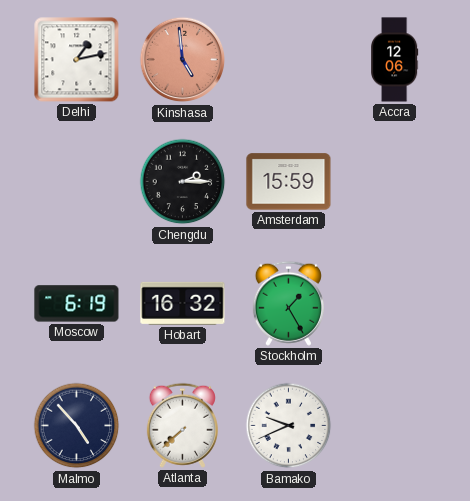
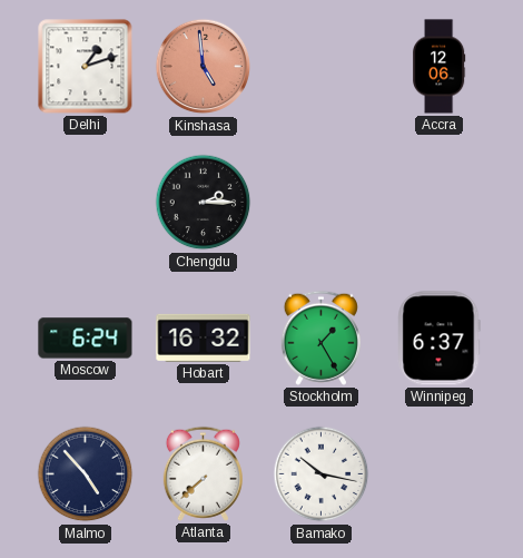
Delhi: 1:13 -> 1:12
Amsterdam: 15:59 -> none
Moscow: 6:19 -> 6:24
Winnipeg: none -> 6:37
Bamako: 9:41 -> 10:17
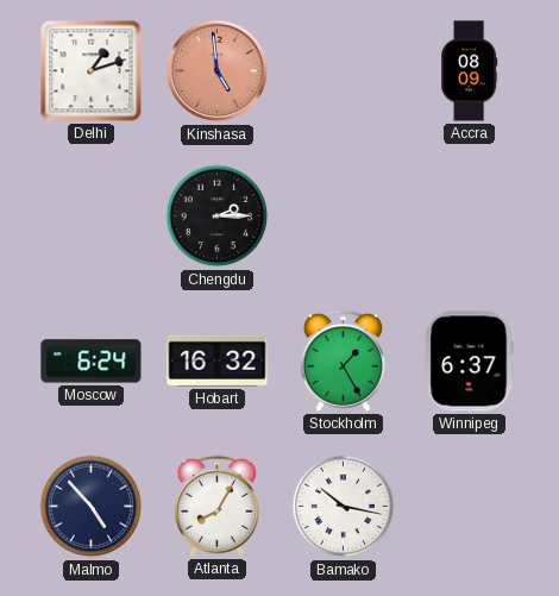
Accra: 12:06 -> 08:09
Atlanta: 7:38 -> 8:05
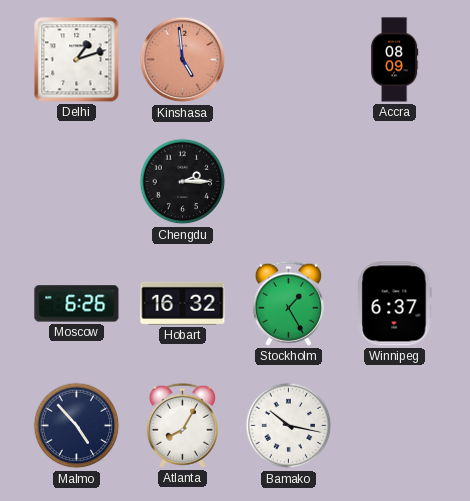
Moscow: 6:24 -> 6:26
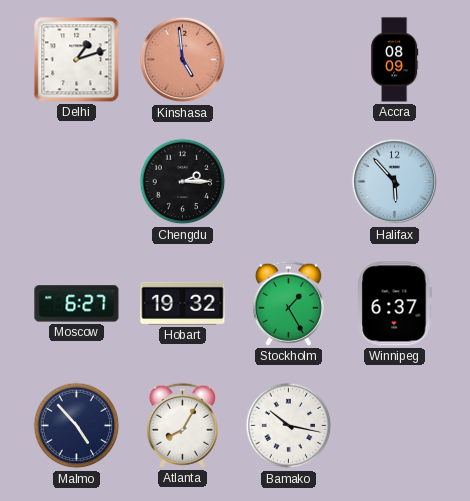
Halifax: none -> 5:53
Moscow: 6:26 -> 6:27
Hobart: 16:32 -> 19:32
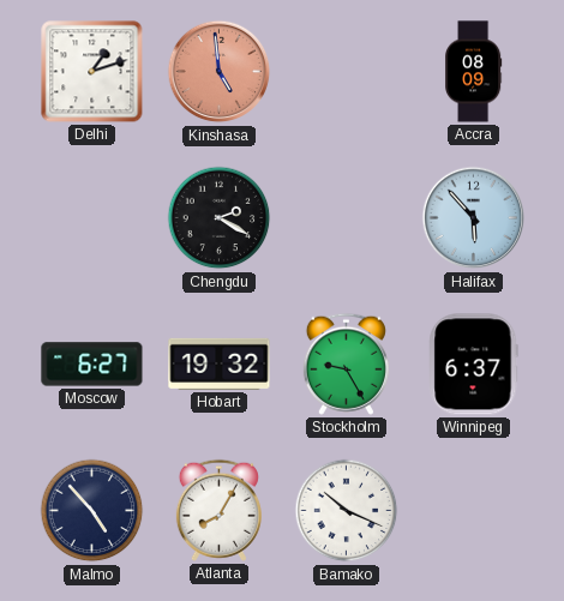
Chengdu: 2:15 -> 2:20
Stockholm: 1:25 -> 9:25
Bamako: 10:17 -> 10:19
